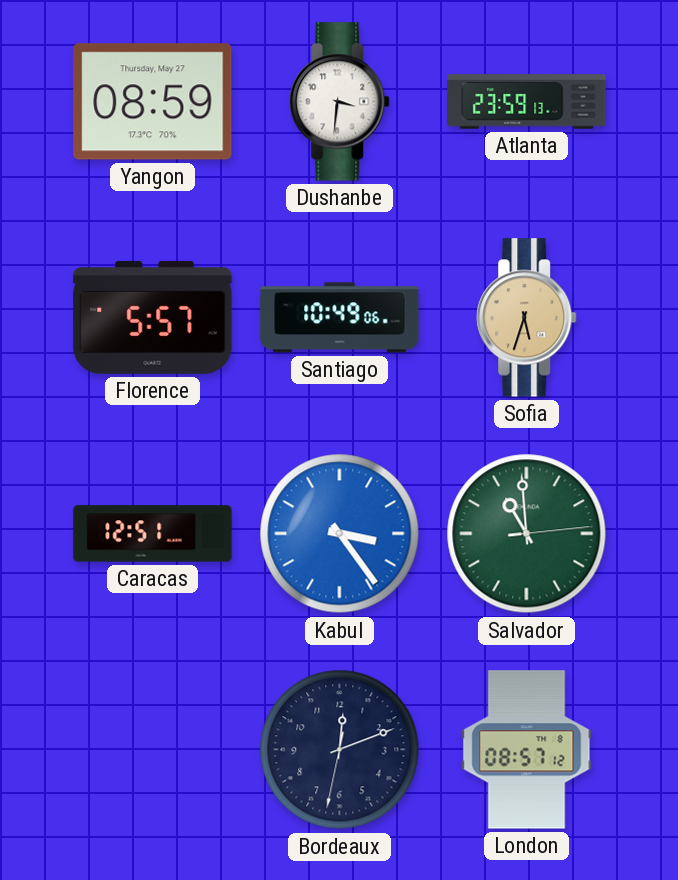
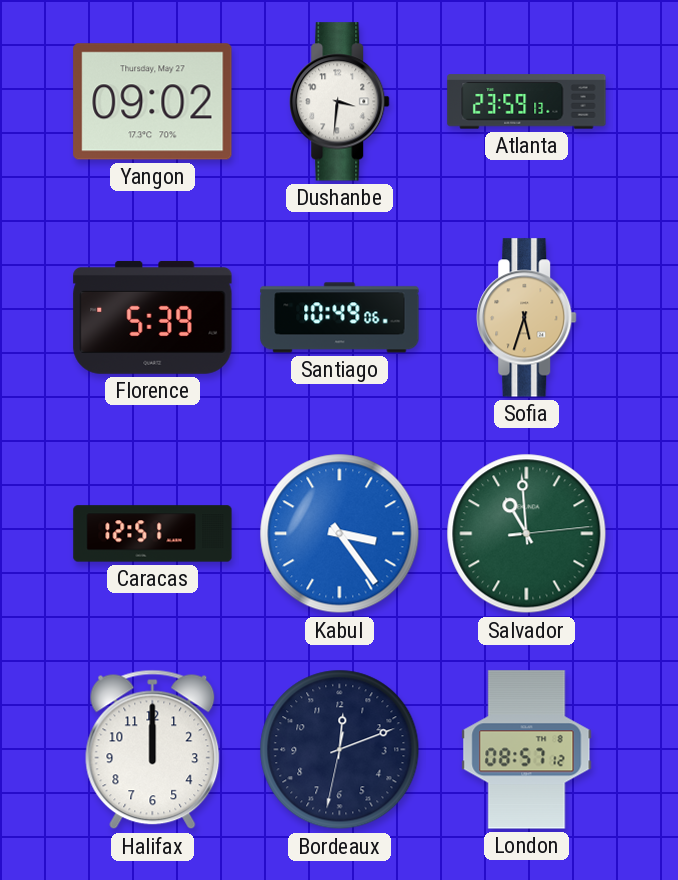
Yangon: 08:59 -> 09:02
Florence: 5:57 -> 5:39
Halifax: none -> 12:00
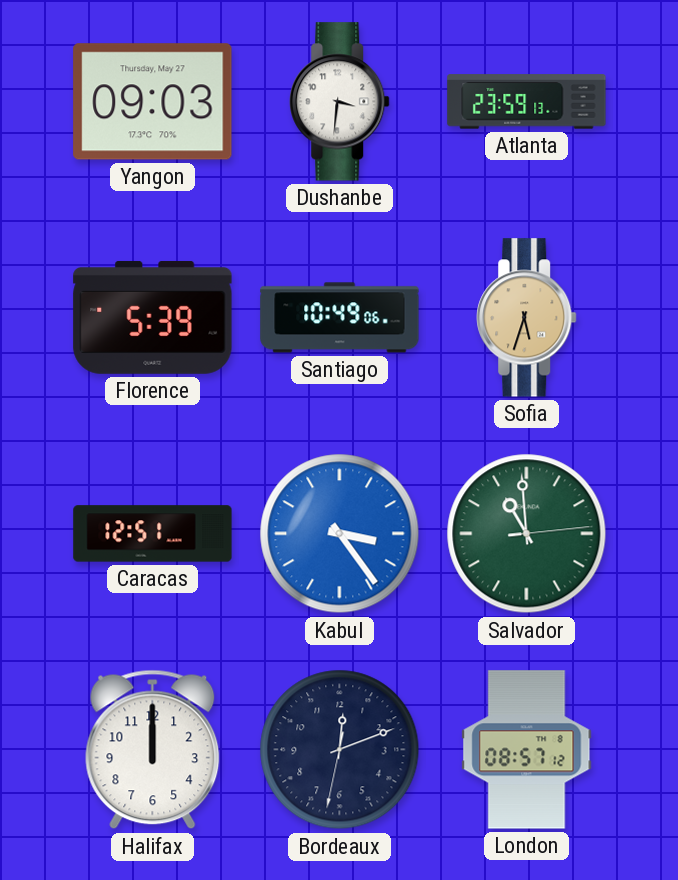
Yangon: 09:02 -> 09:03
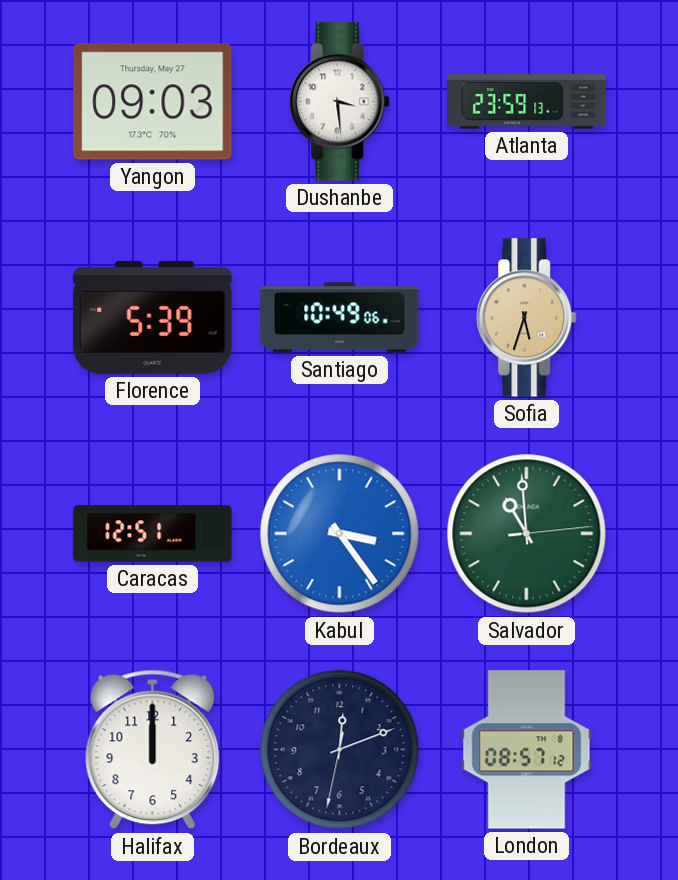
Dushanbe: 3:31 -> 3:29
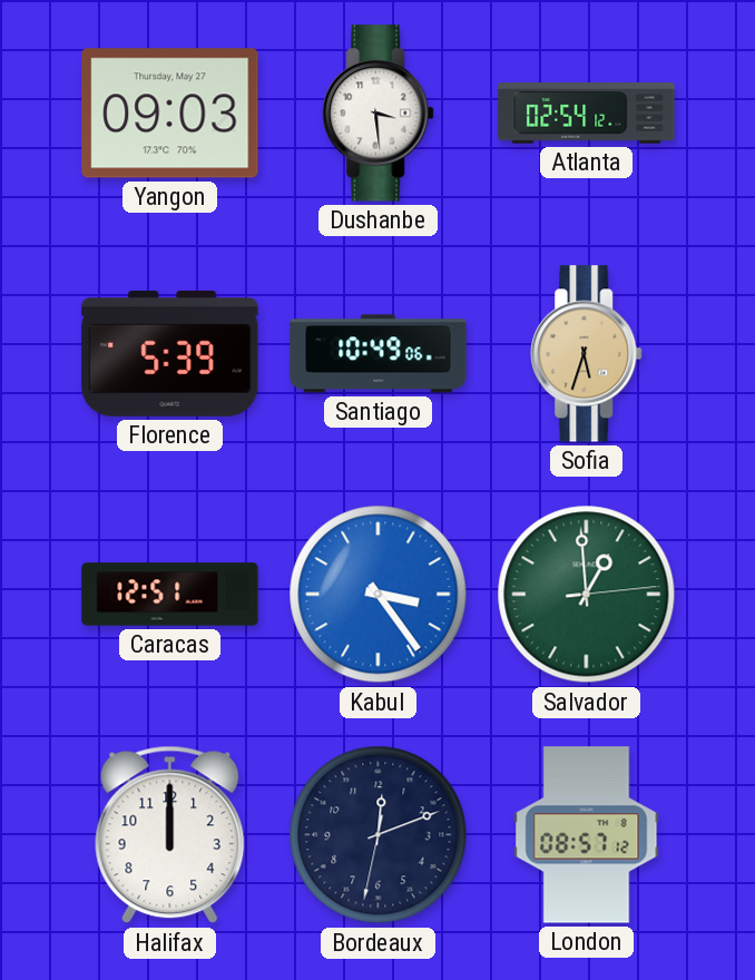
Atlanta: 23:59 -> 02:54
Salvador: 10:59 -> 12:59
